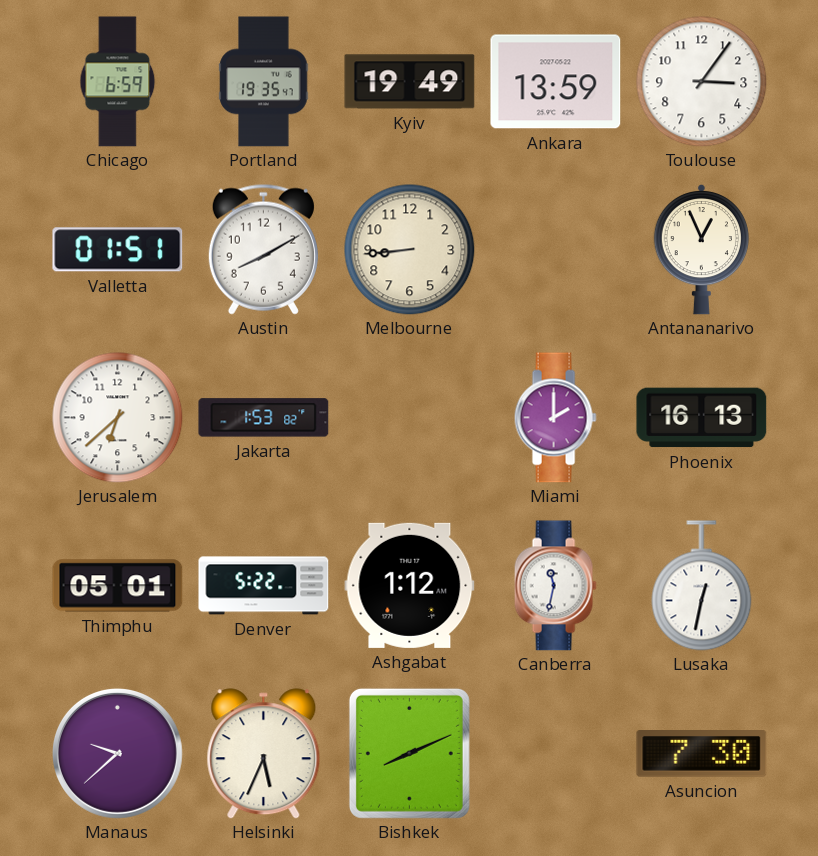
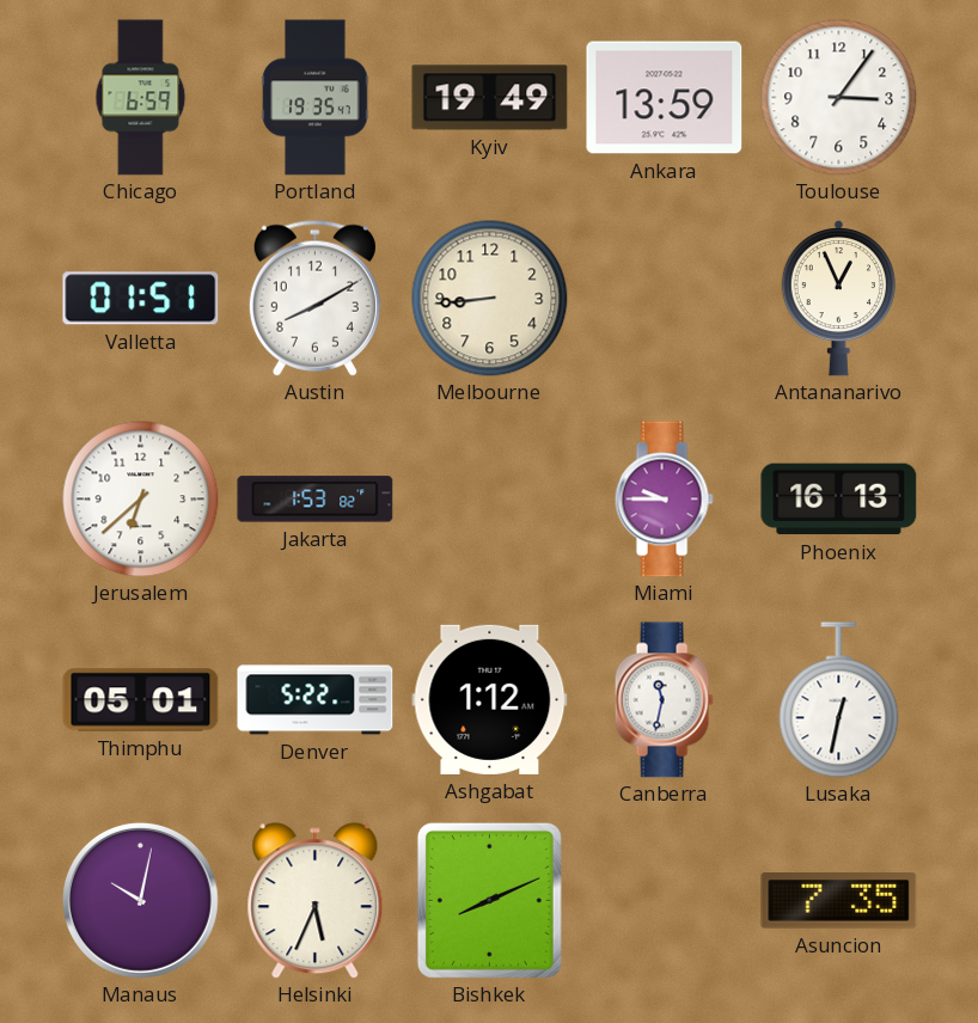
Miami: 2:00 -> 9:45
Manaus: 9:38 -> 10:02
Asuncion: 7:30 -> 7:35
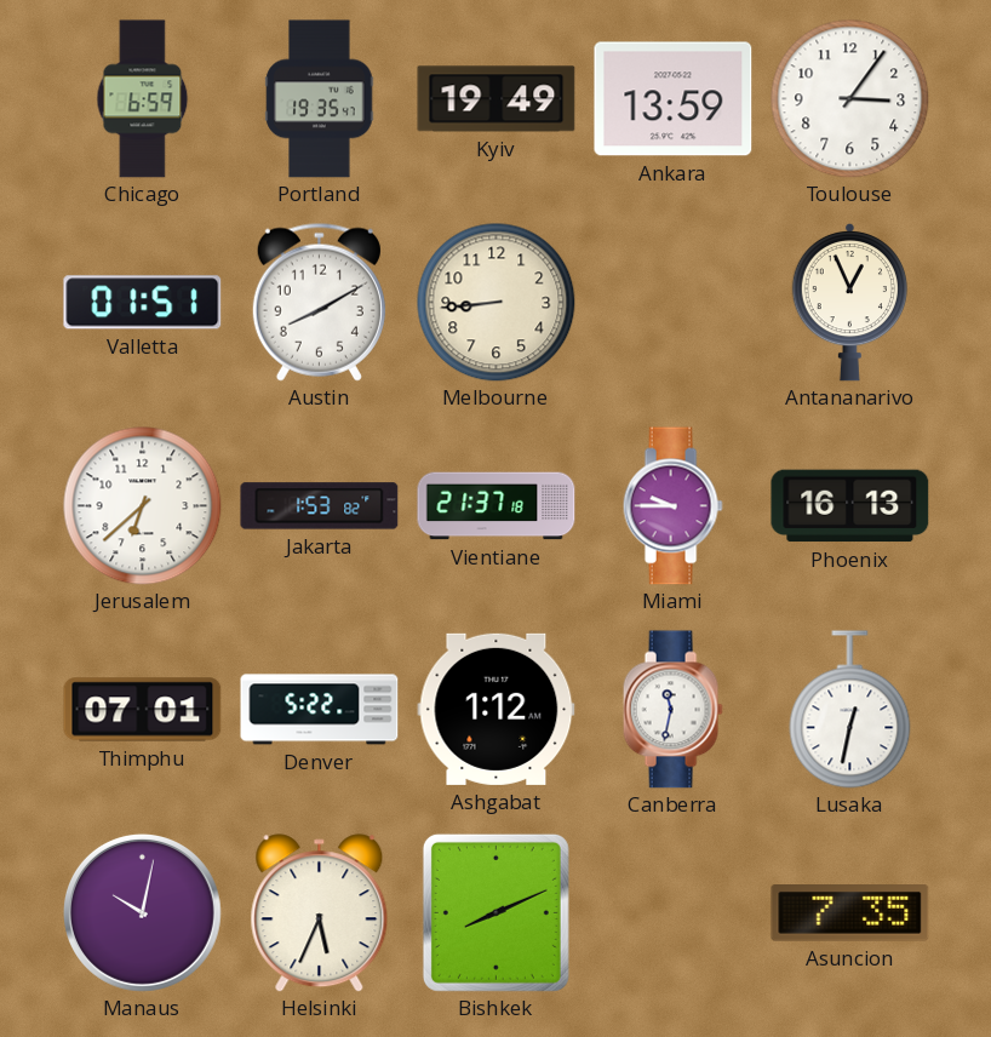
Vientiane: none -> 21:37
Thimphu: 05:01 -> 07:01
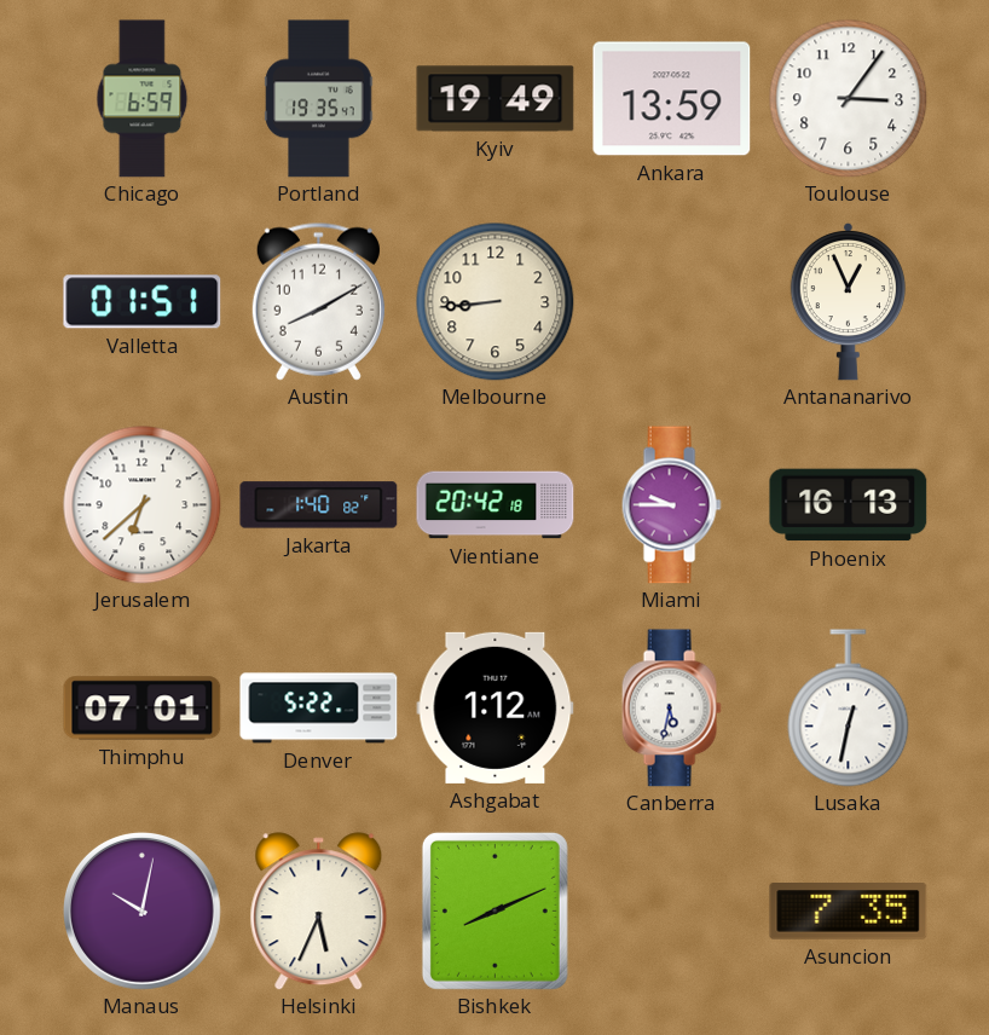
Jakarta: 1:53 -> 1:40
Vientiane: 21:37 -> 20:42
Canberra: 11:32 -> 5:32
